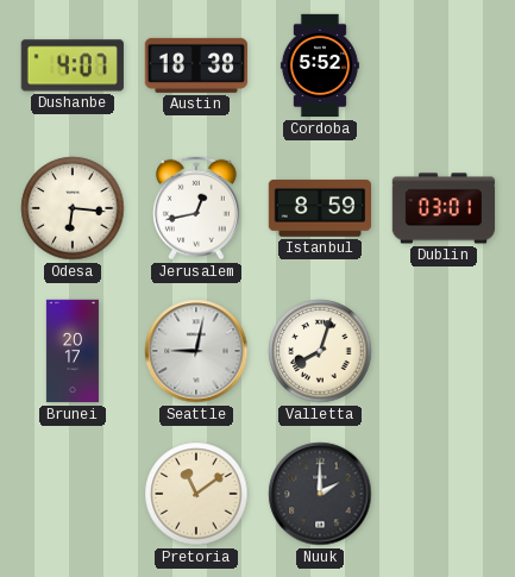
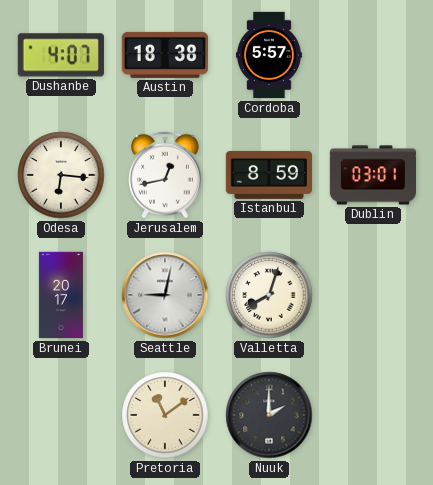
Cordoba: 5:52 -> 5:57
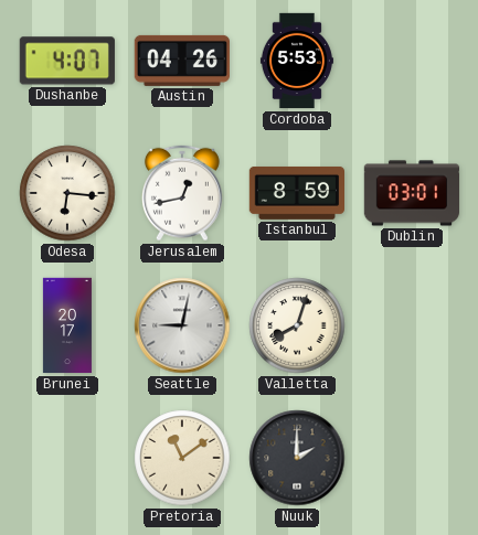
Austin: 18:38 -> 04:26
Cordoba: 5:57 -> 5:53
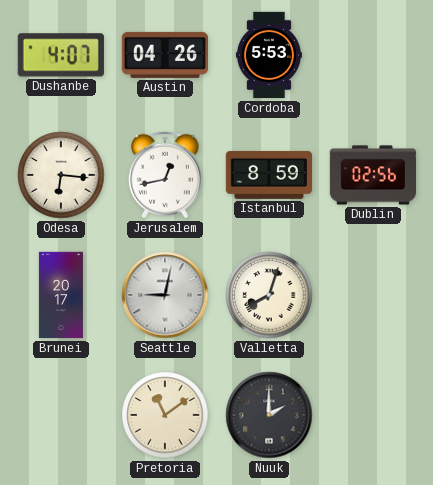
Dublin: 03:01 -> 02:56
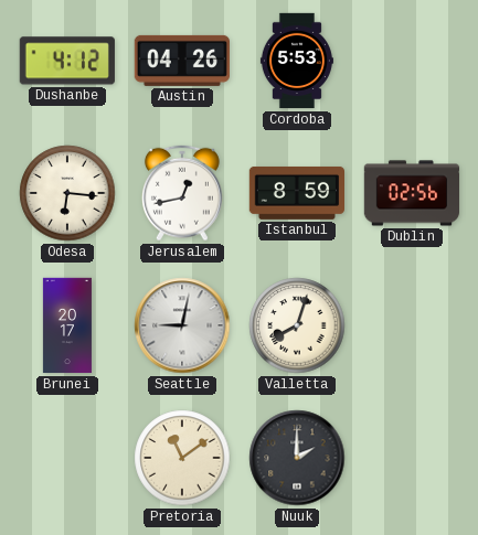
Dushanbe: 4:07 -> 4:12
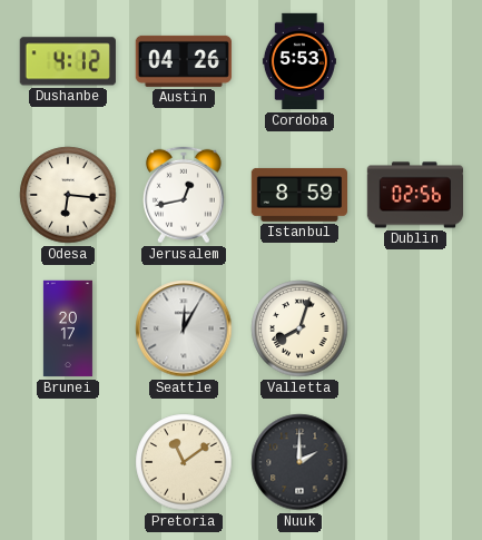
Seattle: 9:02 -> 12:05
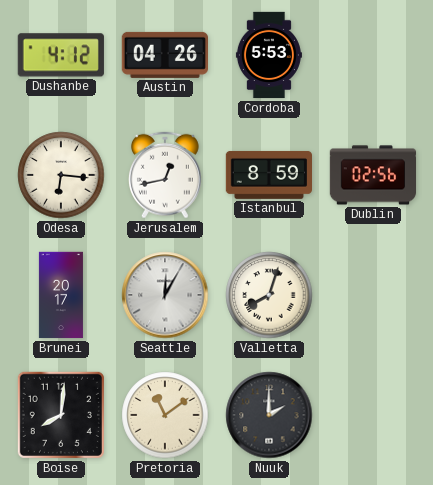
Boise: none -> 8:01
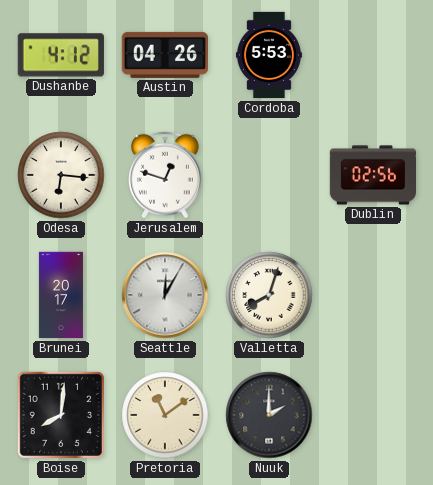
Jerusalem: 12:43 -> 12:48
Istanbul: 8:59 -> none
